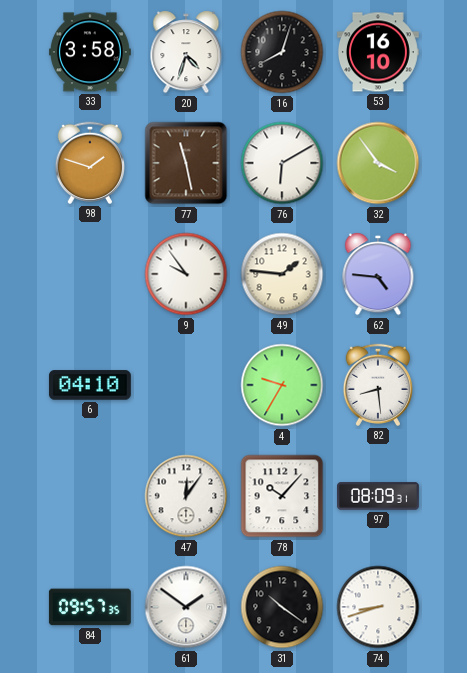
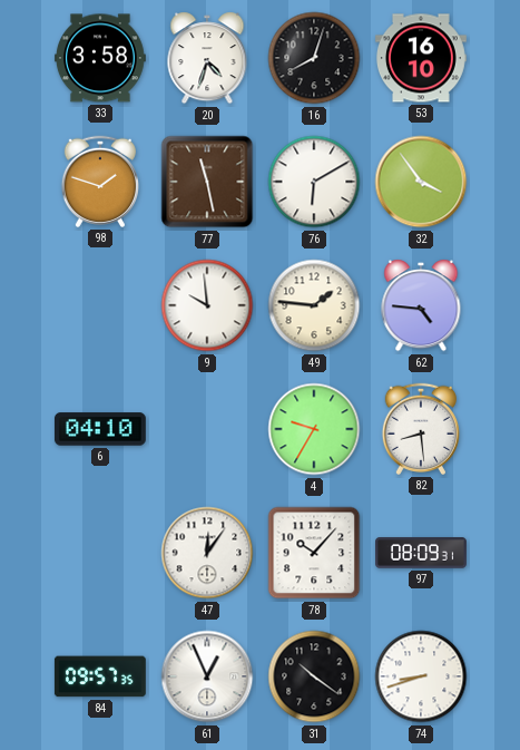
9: 9:54 -> 9:59
61: 1:51 -> 12:56
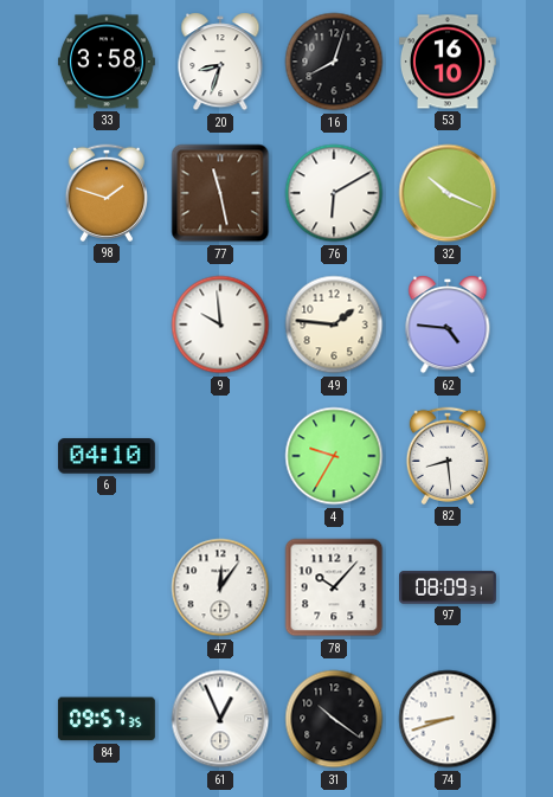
20: 4:33 -> 8:33
32: 3:54 -> 10:19
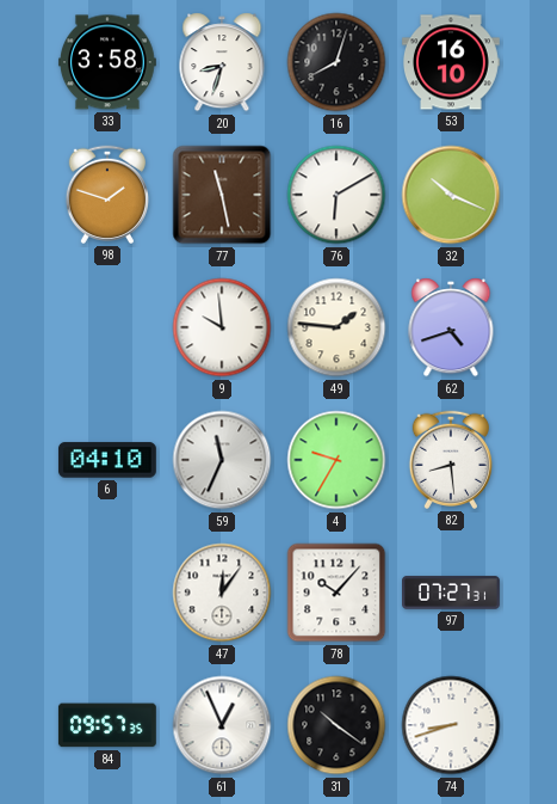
62: 4:46 -> 4:42
59: none -> 11:34
97: 08:09 -> 07:27
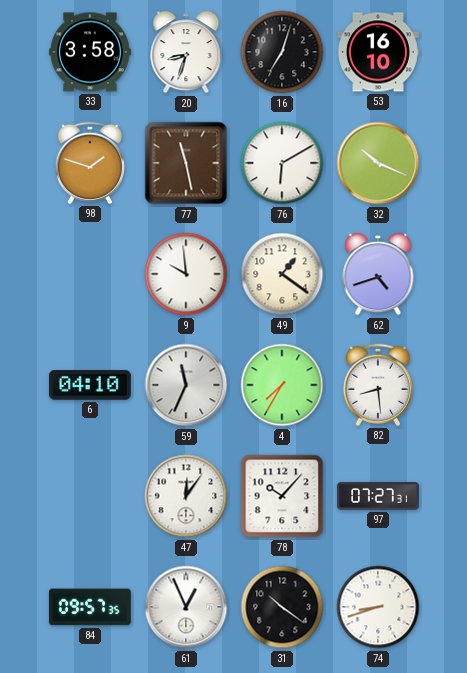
16: 8:03 -> 7:03
49: 1:46 -> 1:21
4: 9:35 -> 7:35
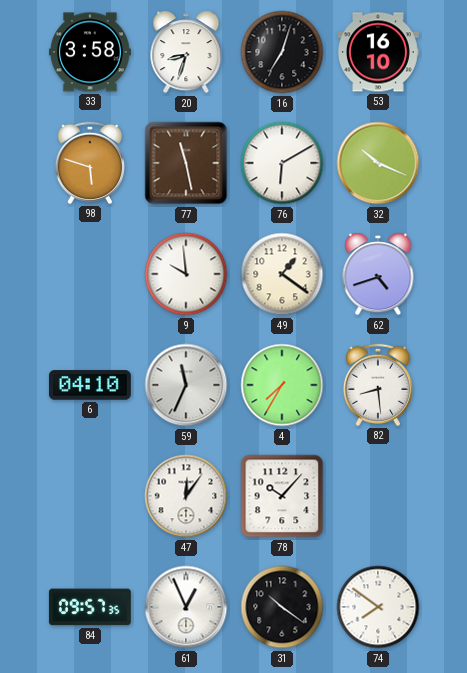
98: 1:48 -> 5:48
97: 07:27 -> none
74: 8:42 -> 7:51
